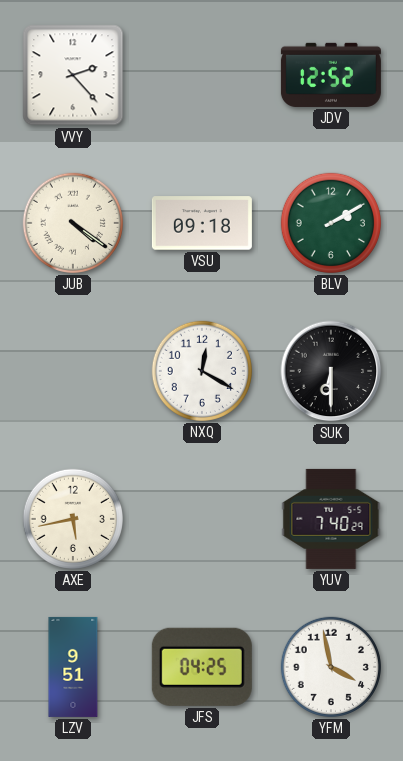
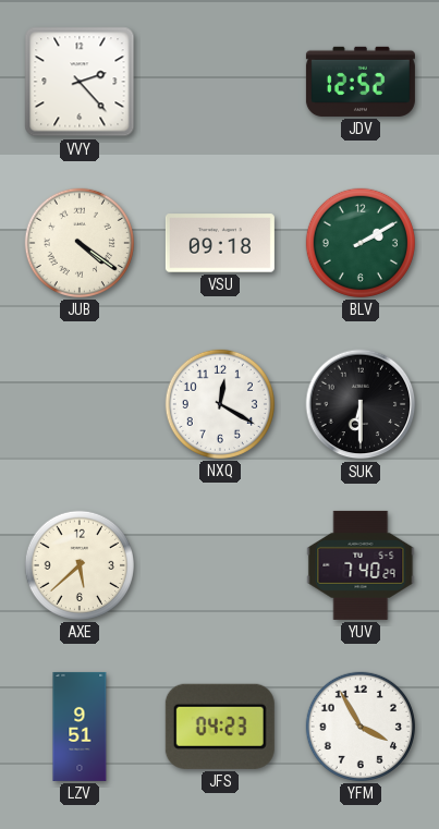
AXE: 5:43 -> 5:38
JFS: 04:25 -> 04:23
YFM: 3:58 -> 3:55
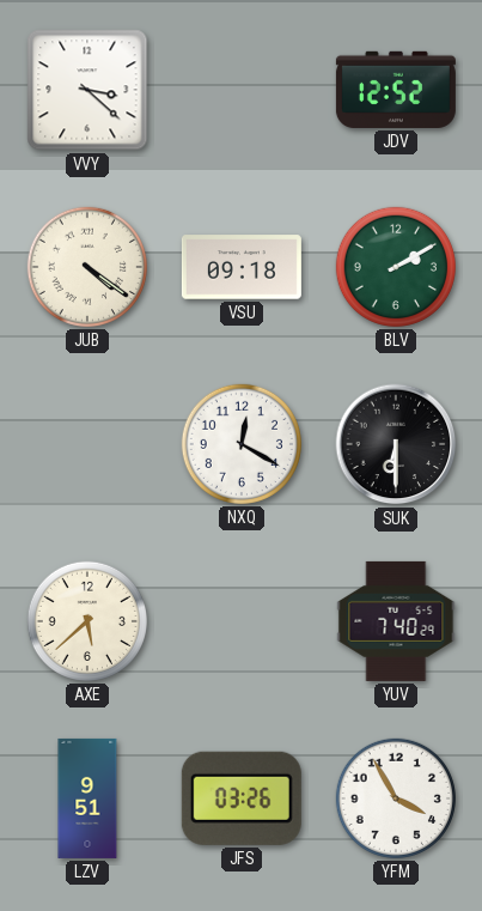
VVY: 2:23 -> 3:22
JFS: 04:23 -> 03:26
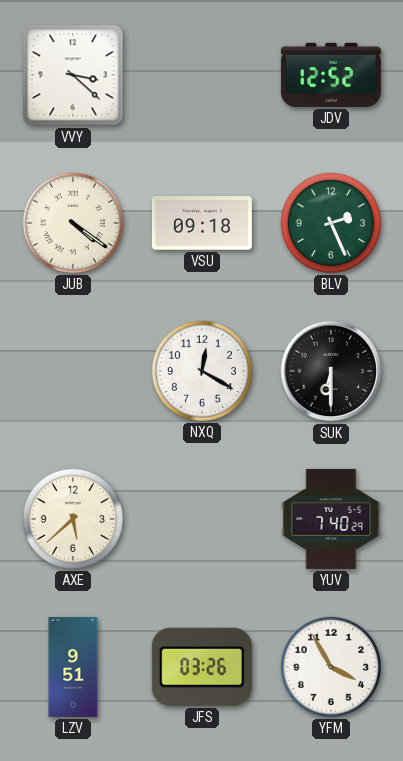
BLV: 2:10 -> 2:26
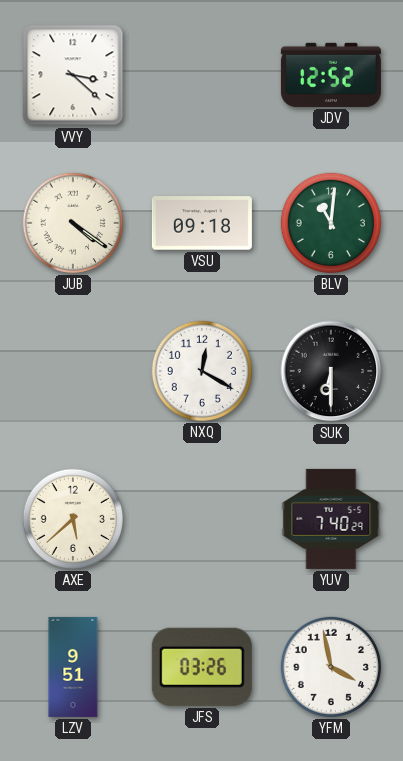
BLV: 2:26 -> 11:01
YFM: 3:55 -> 3:58
